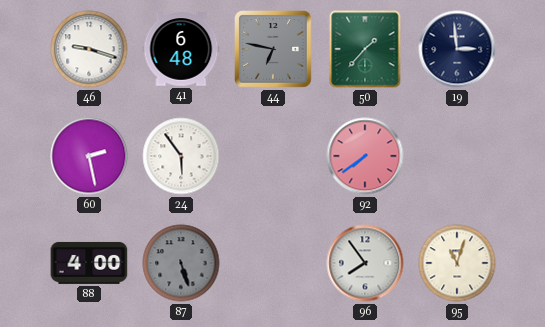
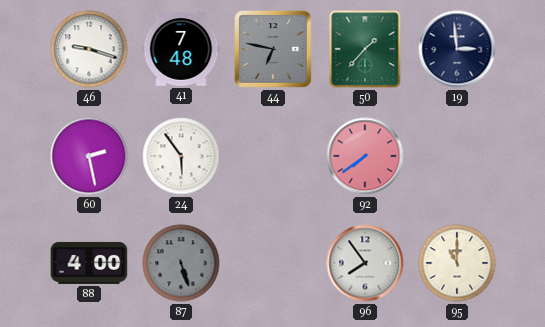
41: 6:48 -> 7:48
95: 11:03 -> 11:00
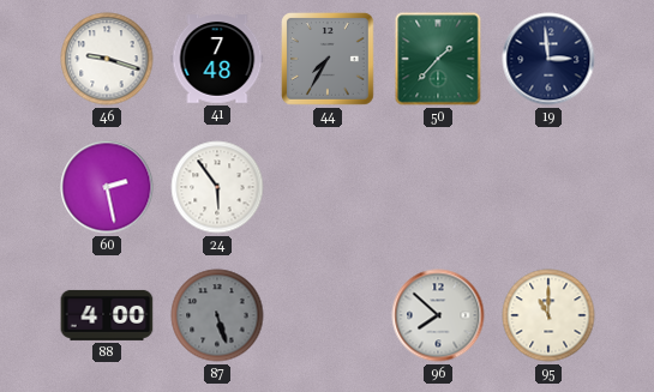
44: 6:47 -> 7:35
92: 7:39 -> none
96: 7:54 -> 7:52
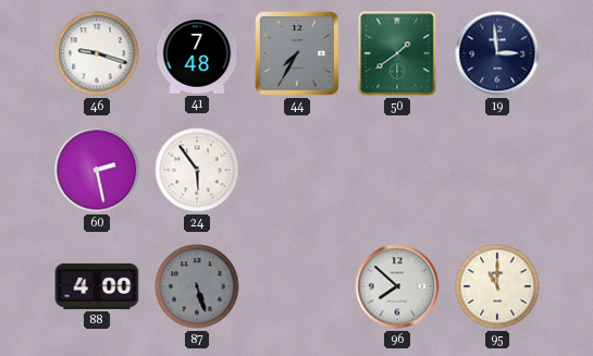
50: 1:37 -> 1:39
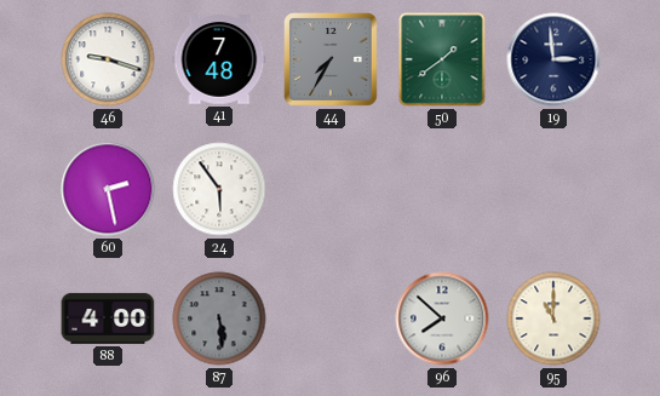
87: 5:27 -> 5:29
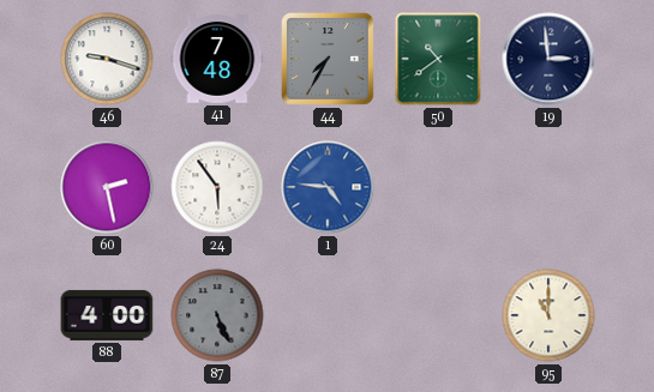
50: 1:39 -> 10:39
1: none -> 4:46
87: 5:29 -> 5:26
96: 7:52 -> none
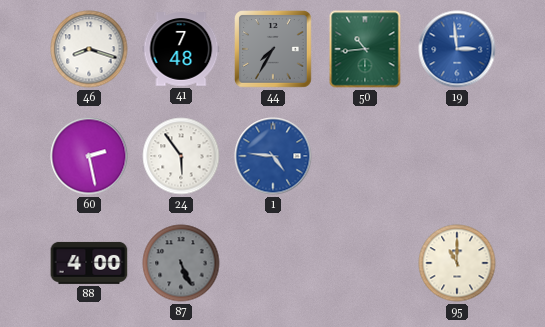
46: 9:18 -> 8:18
50: 10:39 -> 10:44
19 dial: navy -> blue
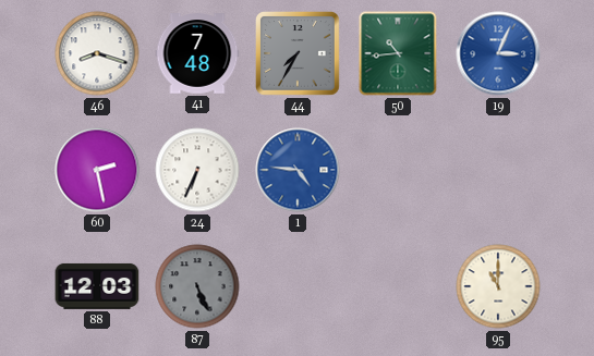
19: 2:59 -> 3:04
24: 5:54 -> 6:34
88: 4:00 -> 12:03
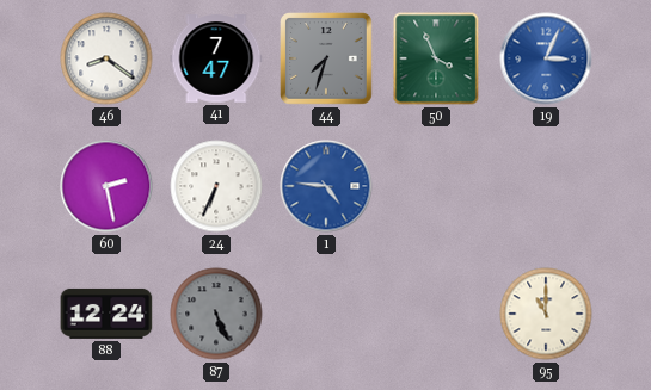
46: 8:18 -> 8:21
41: 7:48 -> 7:47
44: 7:35 -> 7:33
50: 10:44 -> 3:56
88: 12:03 -> 12:24
